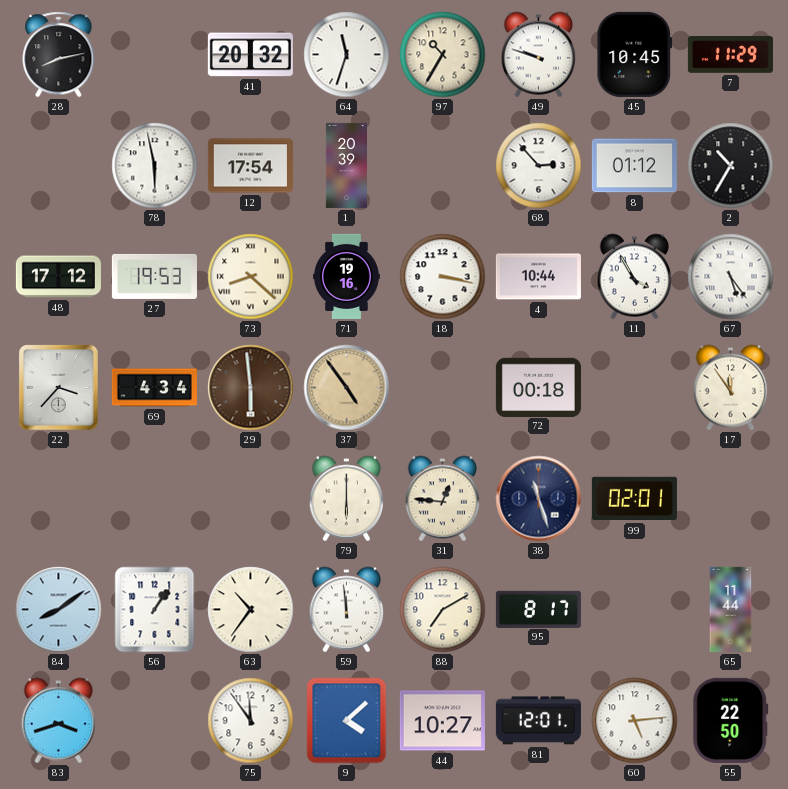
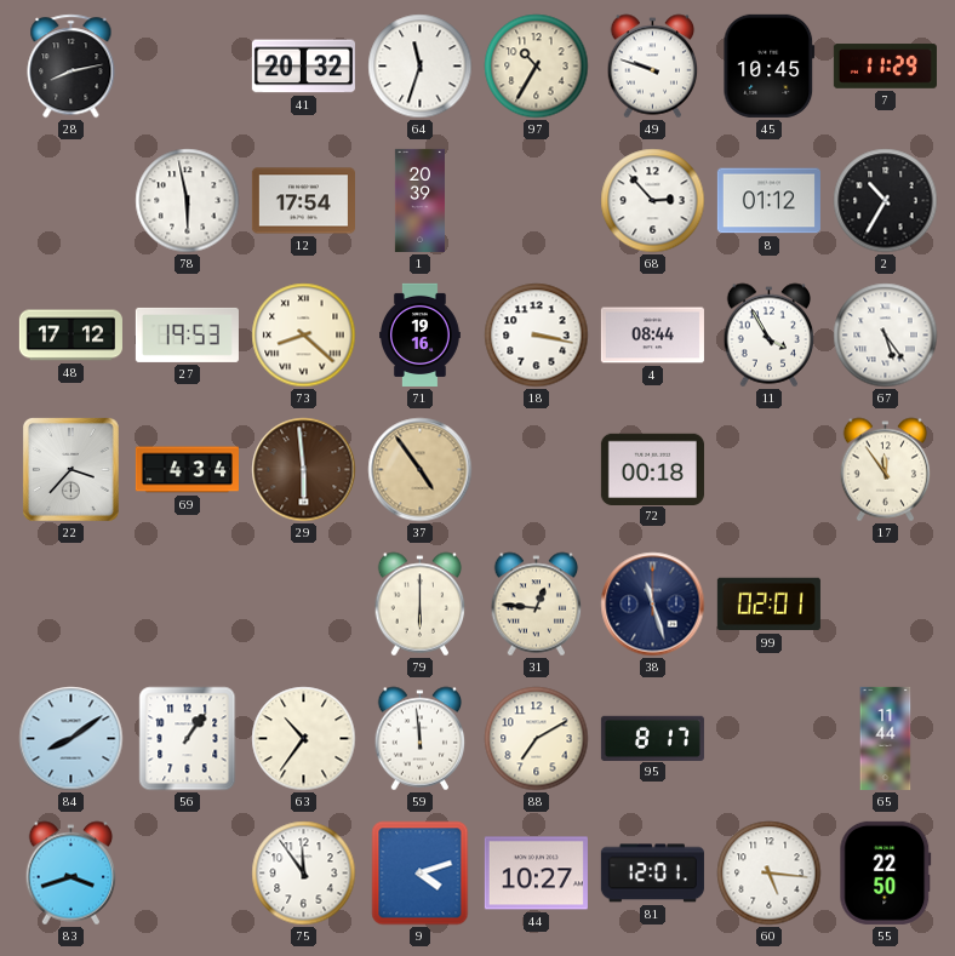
4: 10:44 -> 08:44
9: 4:08 -> 4:12
60: 5:14 -> 5:16
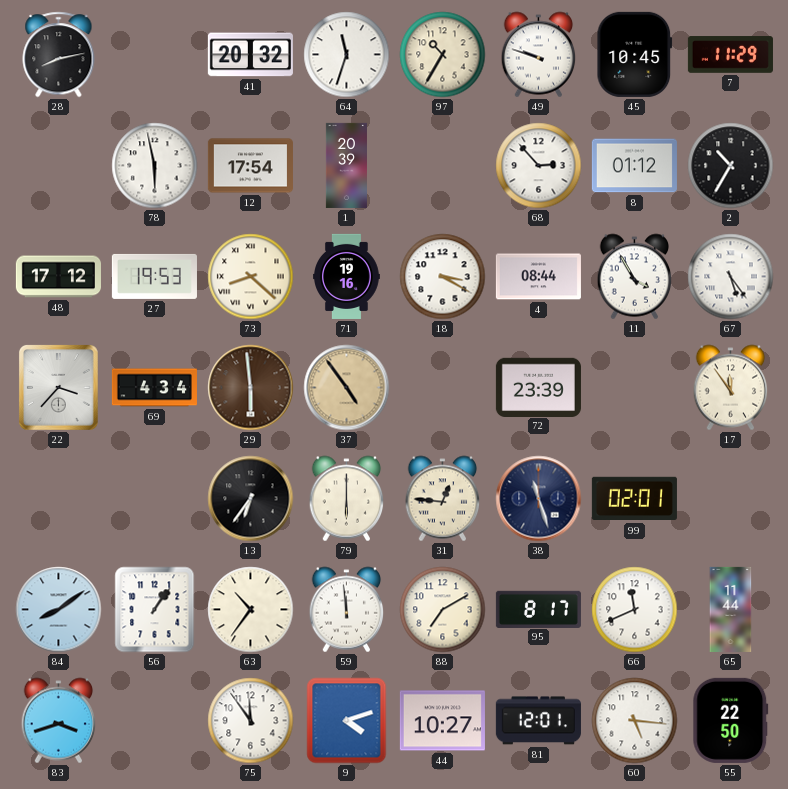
18: 3:17 -> 3:20
72: 00:18 -> 23:39
13: none -> 6:36
66: none -> 11:41
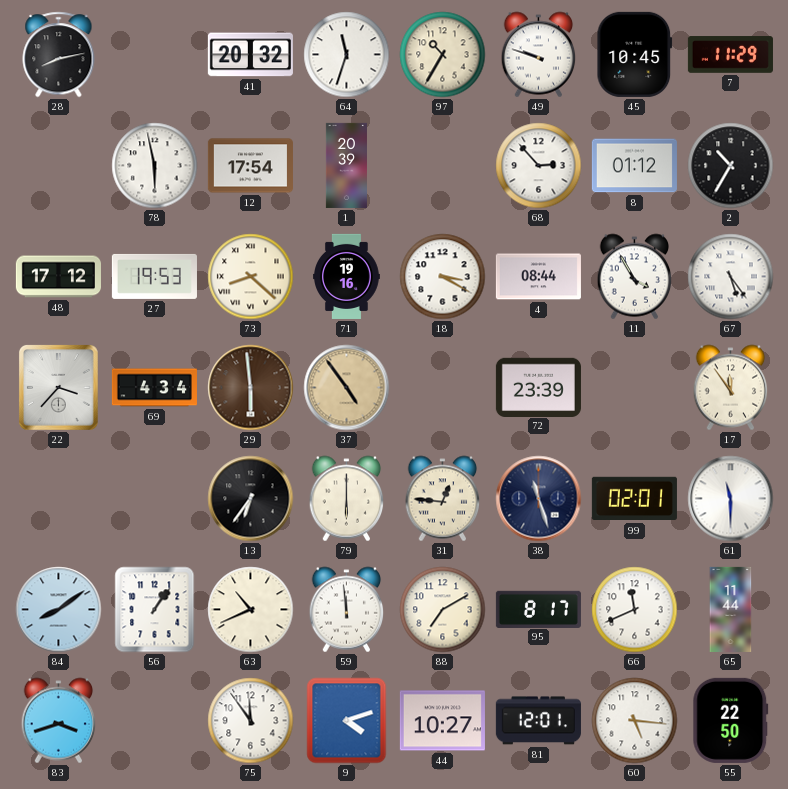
61: none -> 11:30
63: 10:36 -> 10:41
